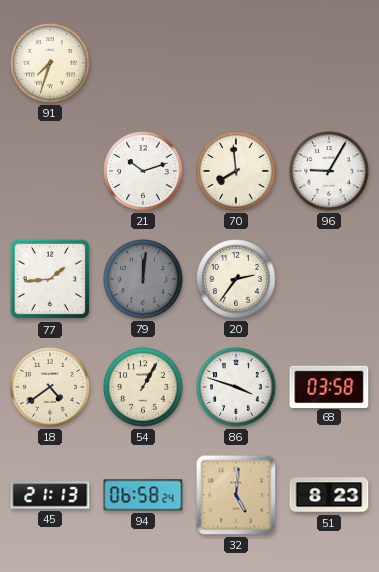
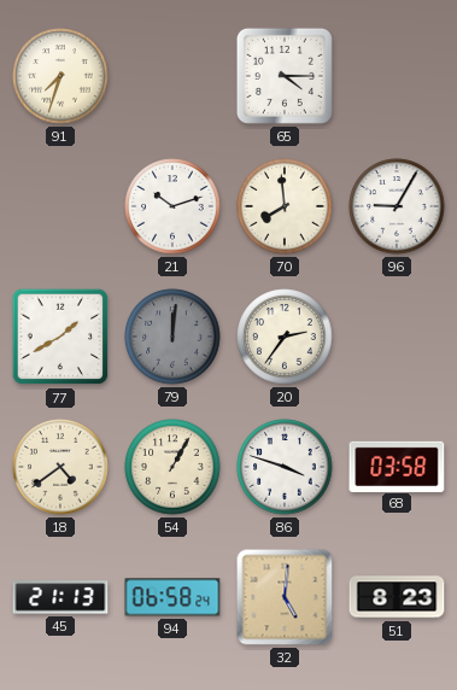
65: none -> 4:15
77: 1:44 -> 1:40
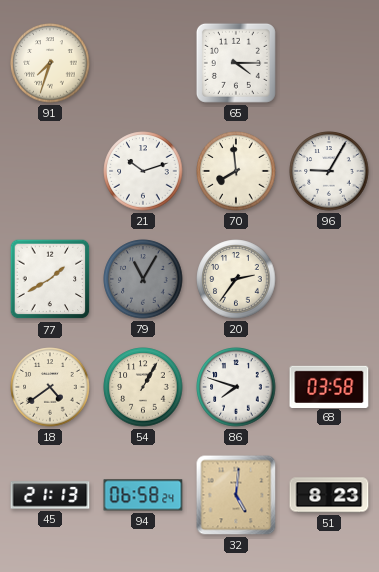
79: 12:01 -> 11:05
86: 3:48 -> 7:48
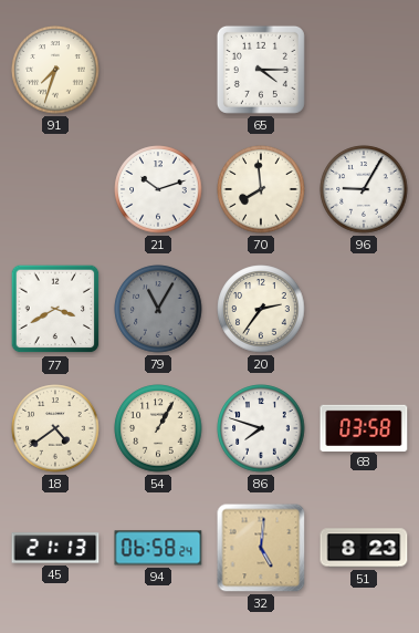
77: 1:40 -> 3:40
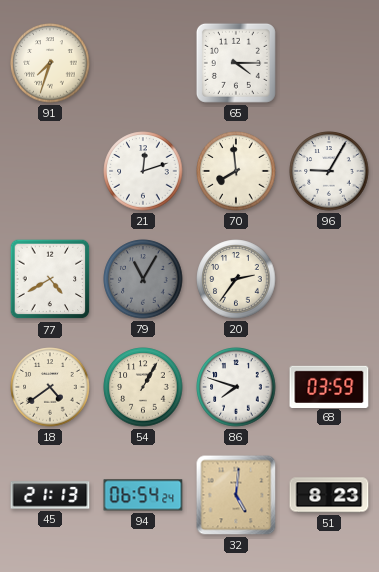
21: 10:12 -> 12:12
77: 3:40 -> 4:40
68: 03:58 -> 03:59
94: 06:58 -> 06:54
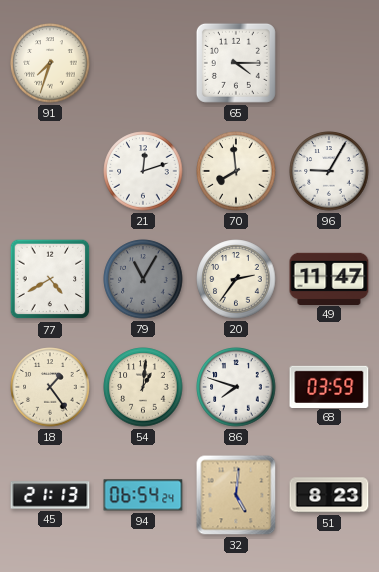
49: none -> 11:47
18: 4:39 -> 1:24
54: 1:05 -> 1:01
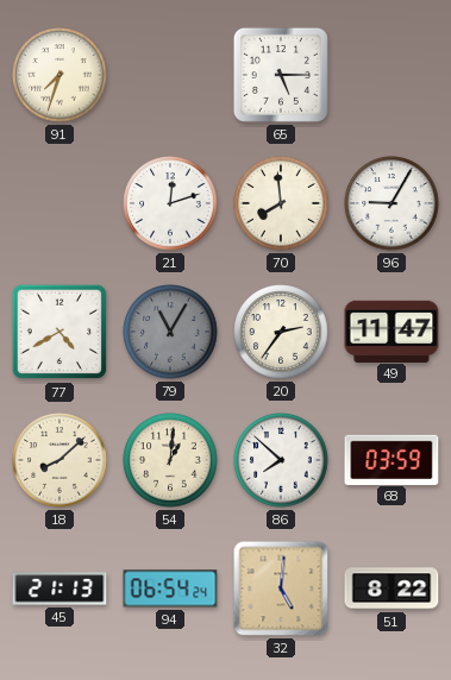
65: 4:15 -> 5:15
18: 1:24 -> 8:08
86: 7:48 -> 7:52
51: 8:23 -> 8:22
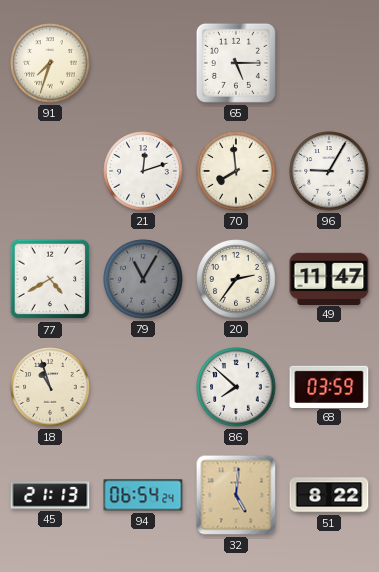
18: 8:08 -> 10:57
54: 1:01 -> none
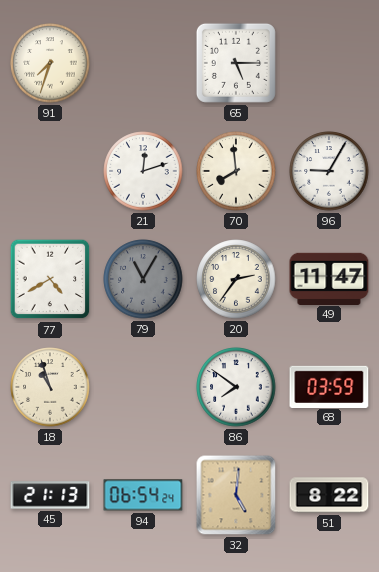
86: 7:52 -> 7:51
